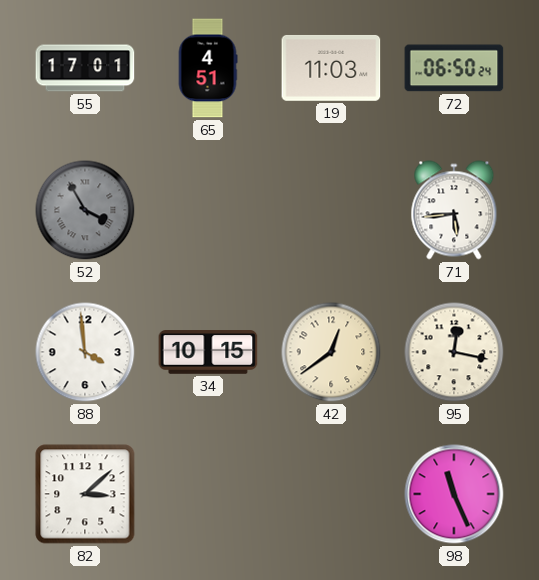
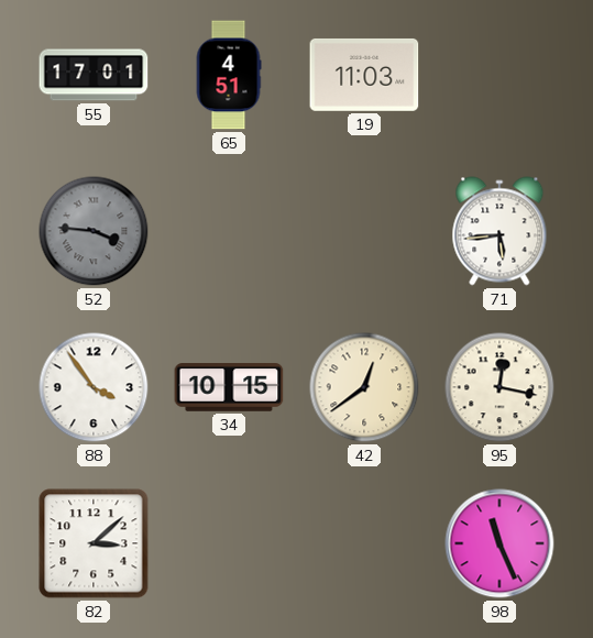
72: 06:50 -> none
52: 3:55 -> 3:46
88: 3:59 -> 3:54
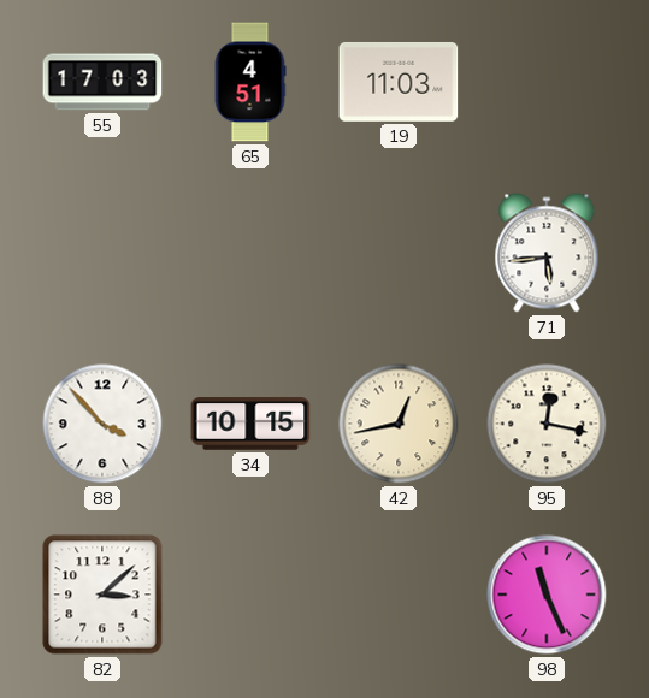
55: 17:01 -> 17:03
52: 3:46 -> none
88: 3:54 -> 3:53
42: 12:39 -> 12:43
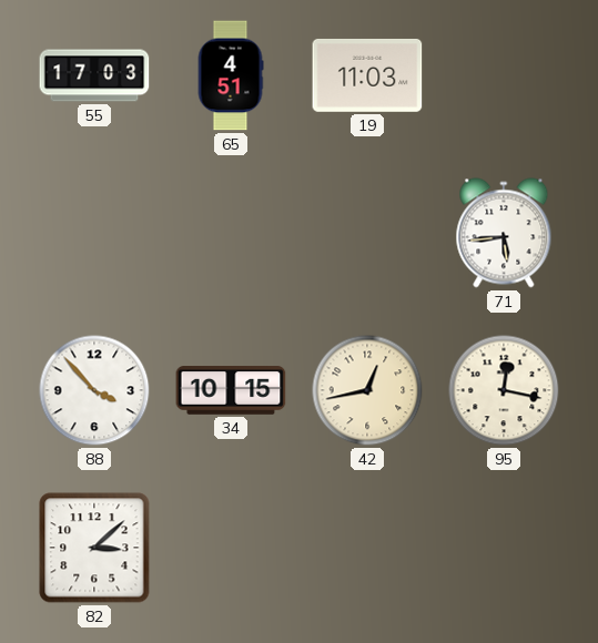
98: 11:26 -> none
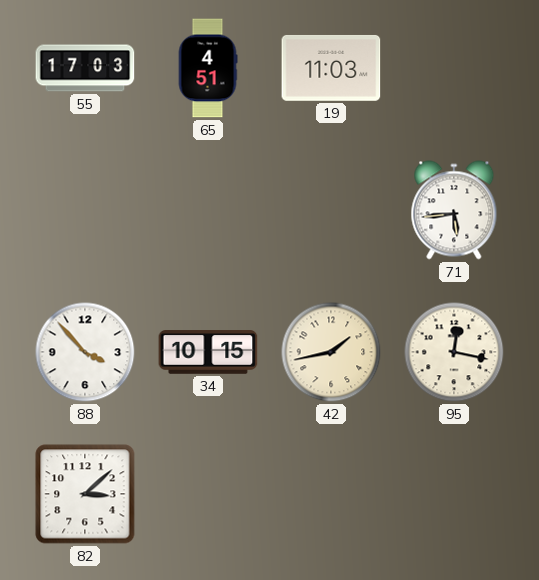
42: 12:43 -> 1:43
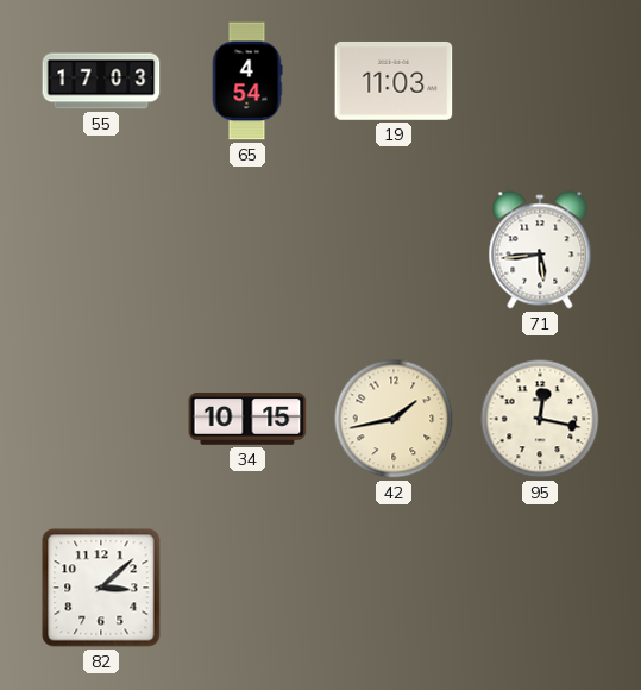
65: 4:51 -> 4:54
88: 3:53 -> none
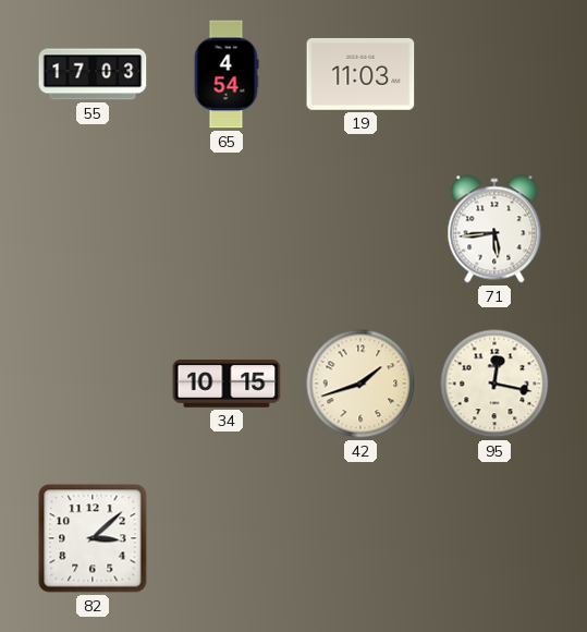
42: 1:43 -> 1:42
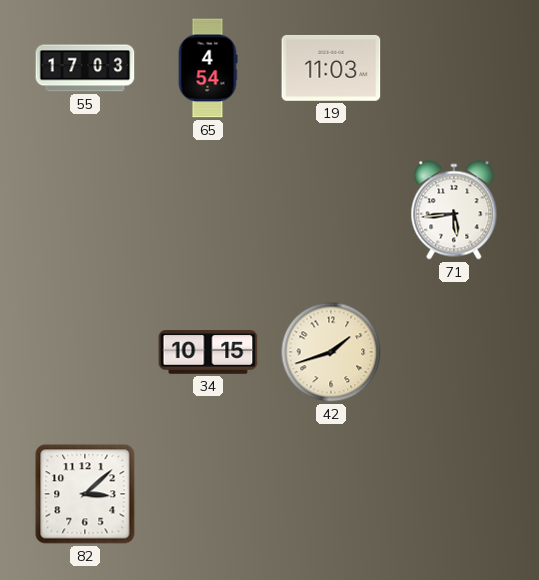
95: 12:17 -> none
